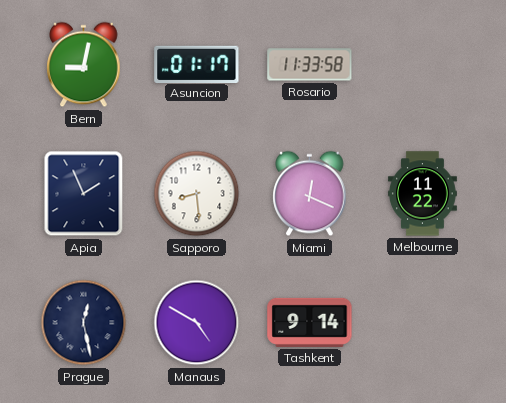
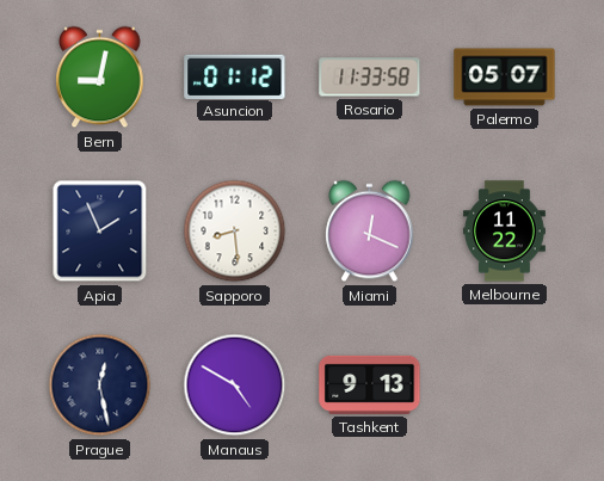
Asuncion: 01:17 -> 01:12
Palermo: none -> 05:07
Tashkent: 9:14 -> 9:13
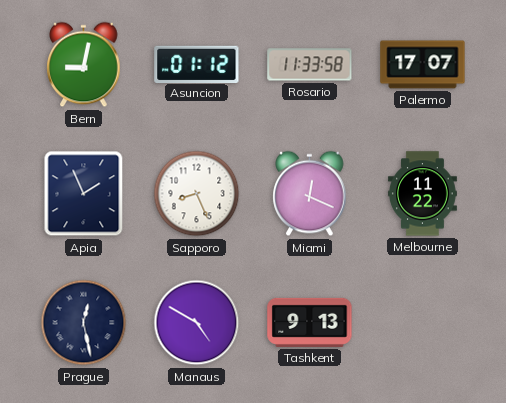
Palermo: 05:07 -> 17:07
Sapporo: 8:29 -> 8:26
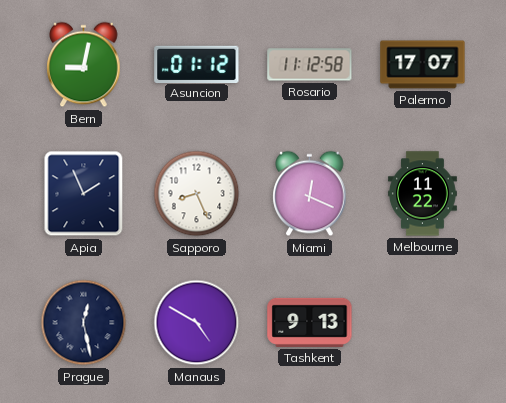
Rosario: 11:33 -> 11:12
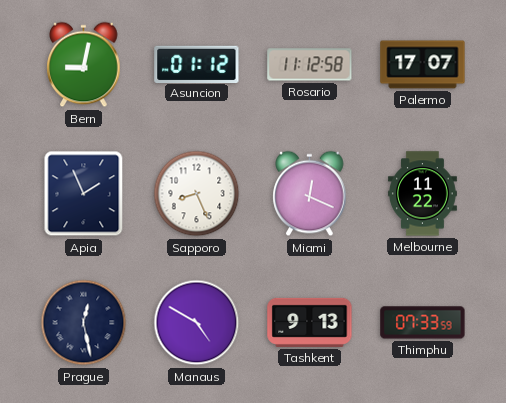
Thimphu: none -> 07:33
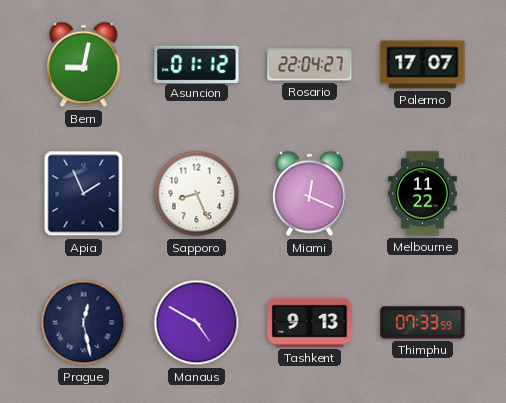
Rosario: 11:12 -> 22:04
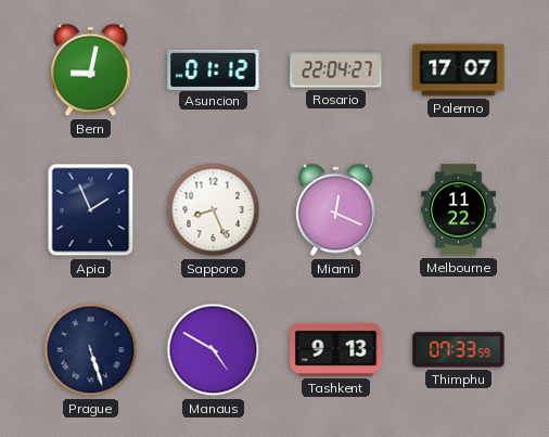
Prague: 12:28 -> 5:27
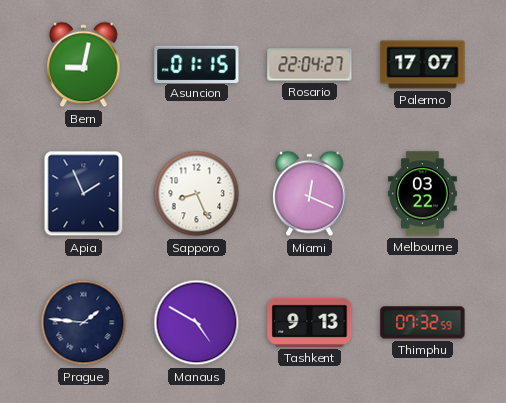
Asuncion: 01:12 -> 01:15
Melbourne: 11:22 -> 03:22
Prague: 5:27 -> 1:46
Thimphu: 07:33 -> 07:32
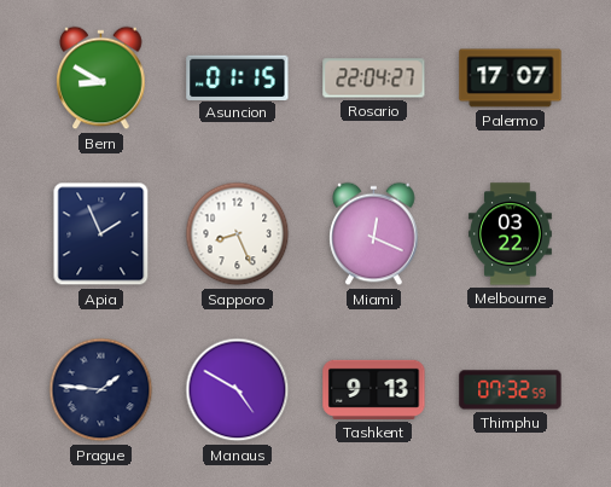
Bern: 9:02 -> 8:50
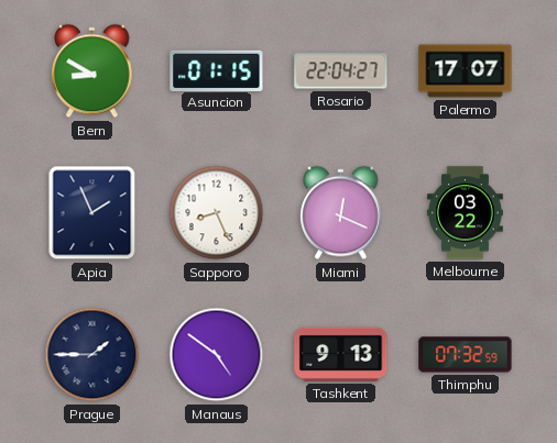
Prague: 1:46 -> 1:45
Manaus: 4:50 -> 4:51
